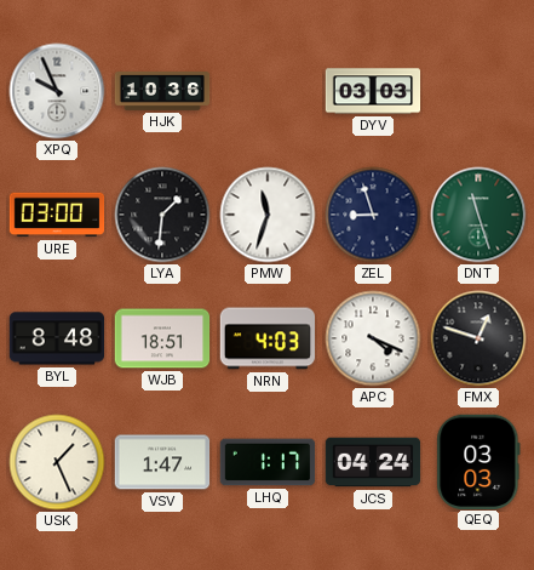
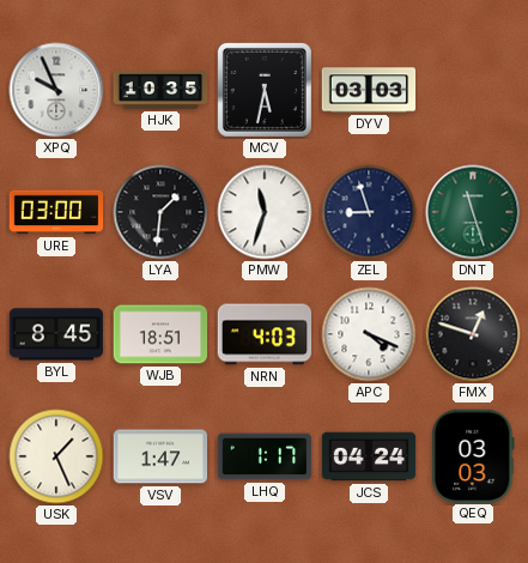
HJK: 10:36 -> 10:35
MCV: none -> 5:32
BYL: 8:48 -> 8:45
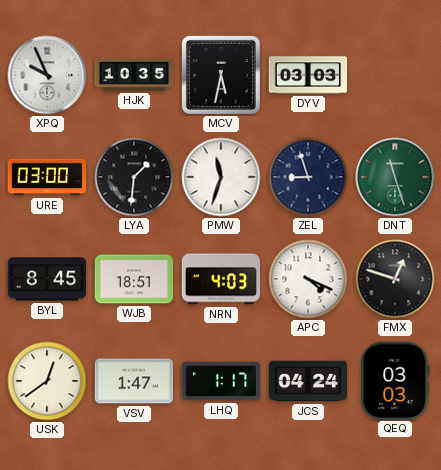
USK: 1:26 -> 12:39
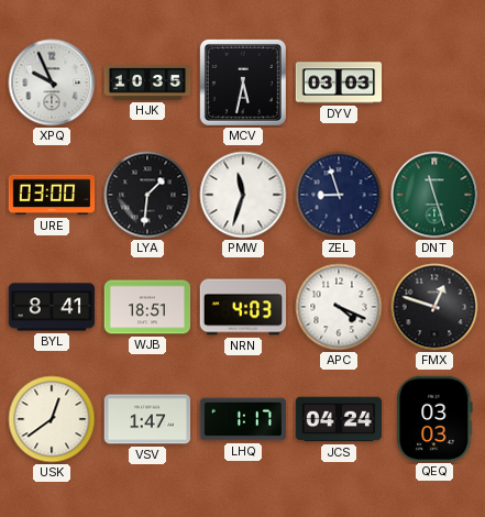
BYL: 8:45 -> 8:41
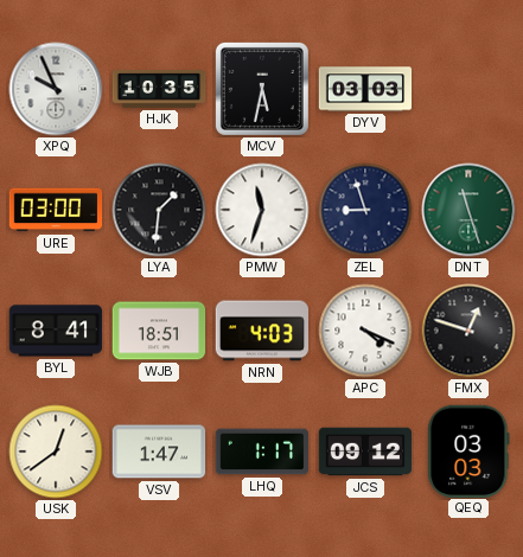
JCS: 04:24 -> 09:12
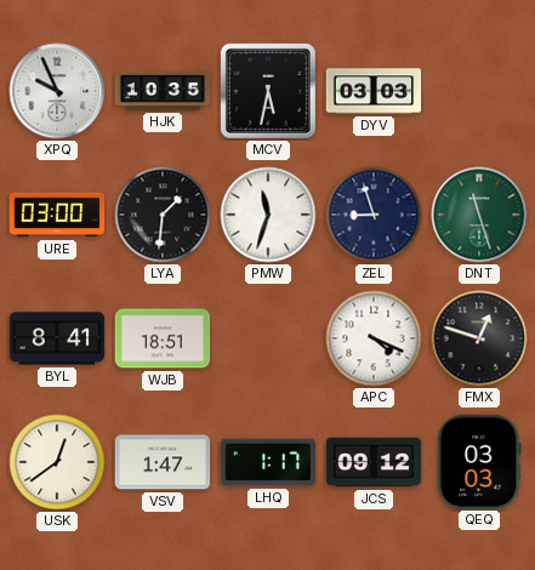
NRN: 4:03 -> none
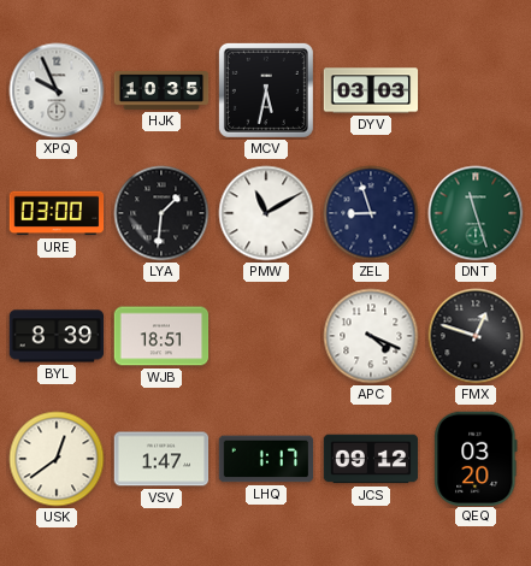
PMW: 11:33 -> 11:10
BYL: 8:41 -> 8:39
QEQ: 03:03 -> 03:20
